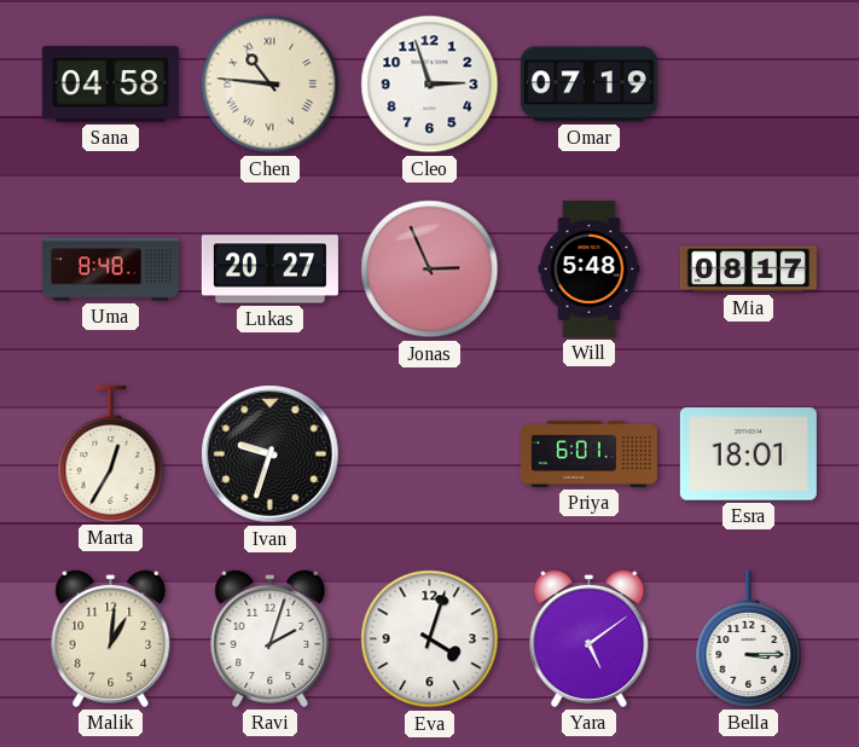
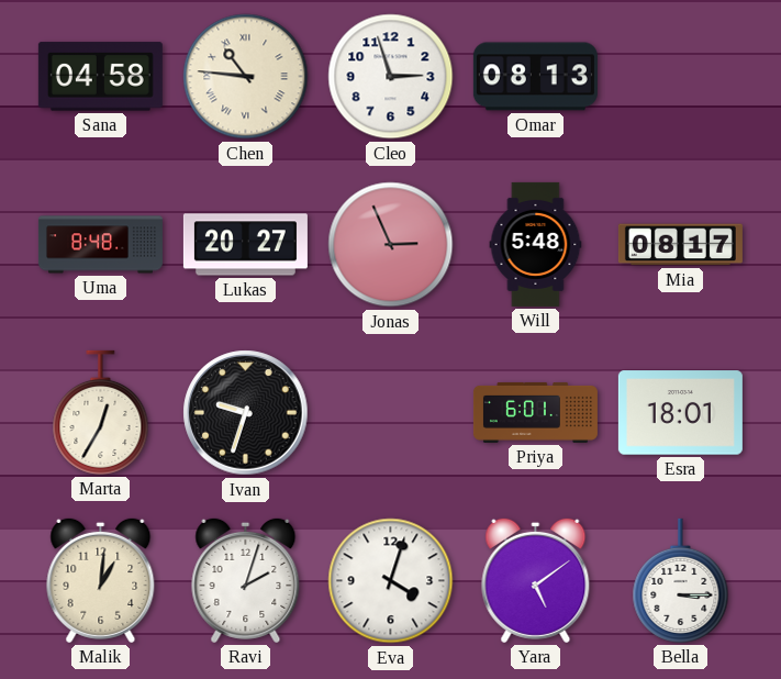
Omar: 07:19 -> 08:13
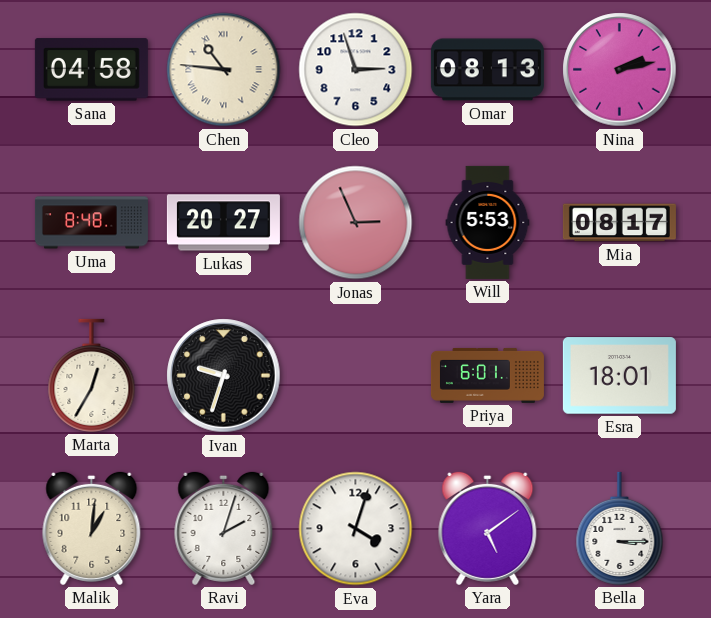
Nina: none -> 2:13
Will: 5:48 -> 5:53
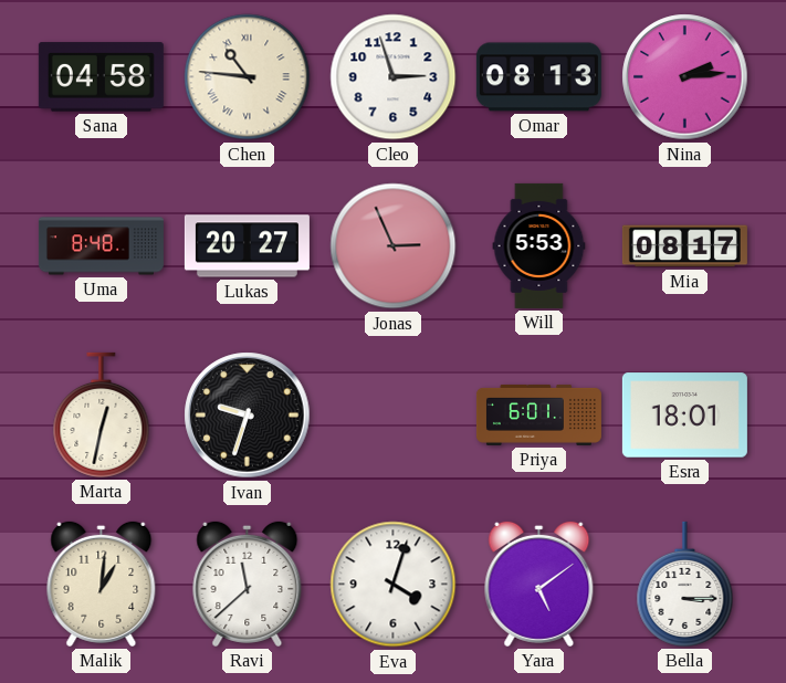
Nina: 2:13 -> 2:14
Marta: 12:35 -> 12:32
Ravi: 2:03 -> 11:38
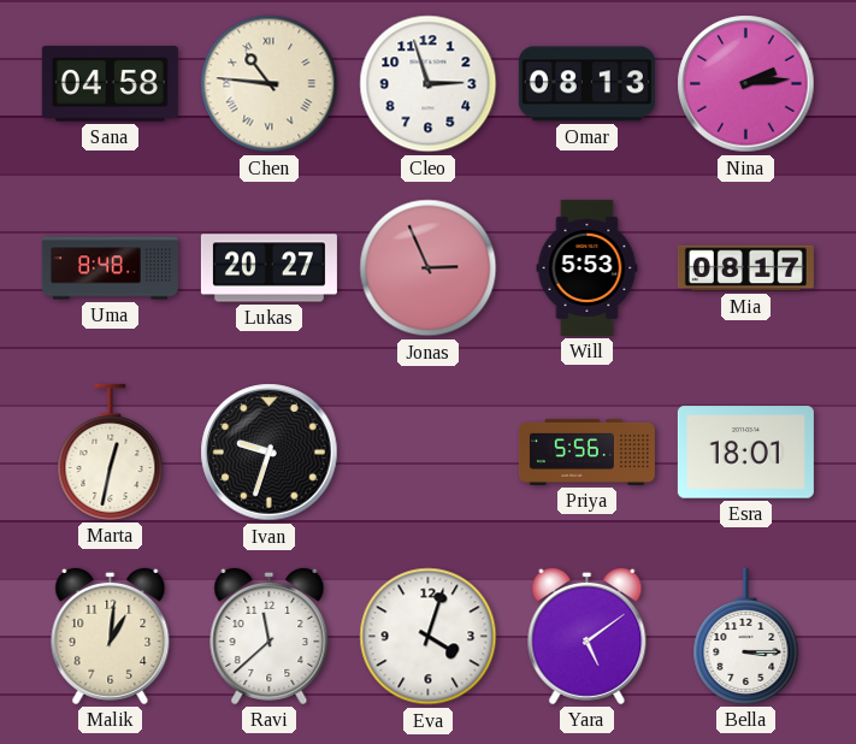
Priya: 6:01 -> 5:56
